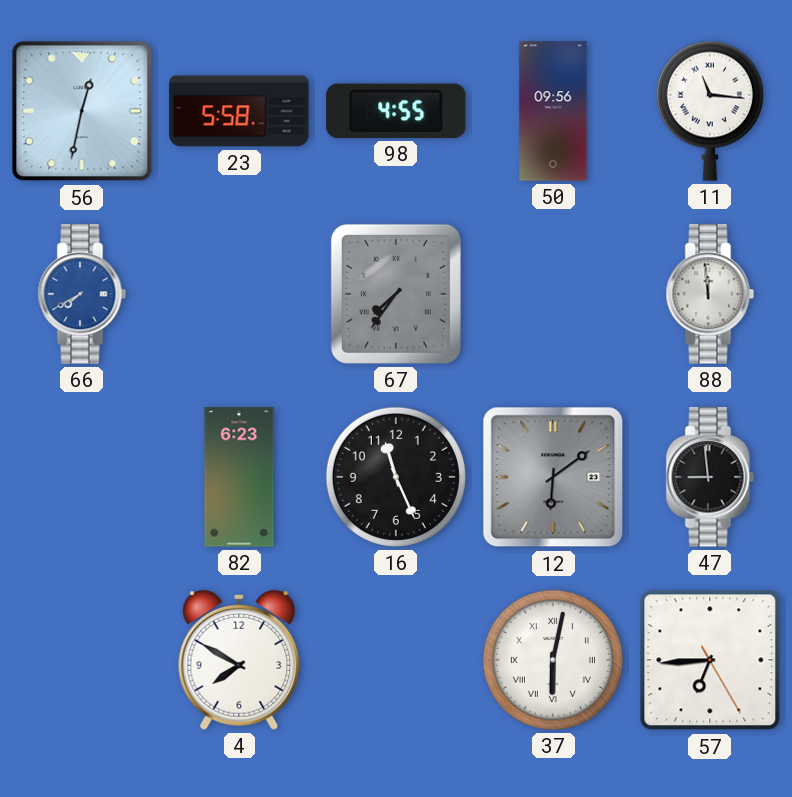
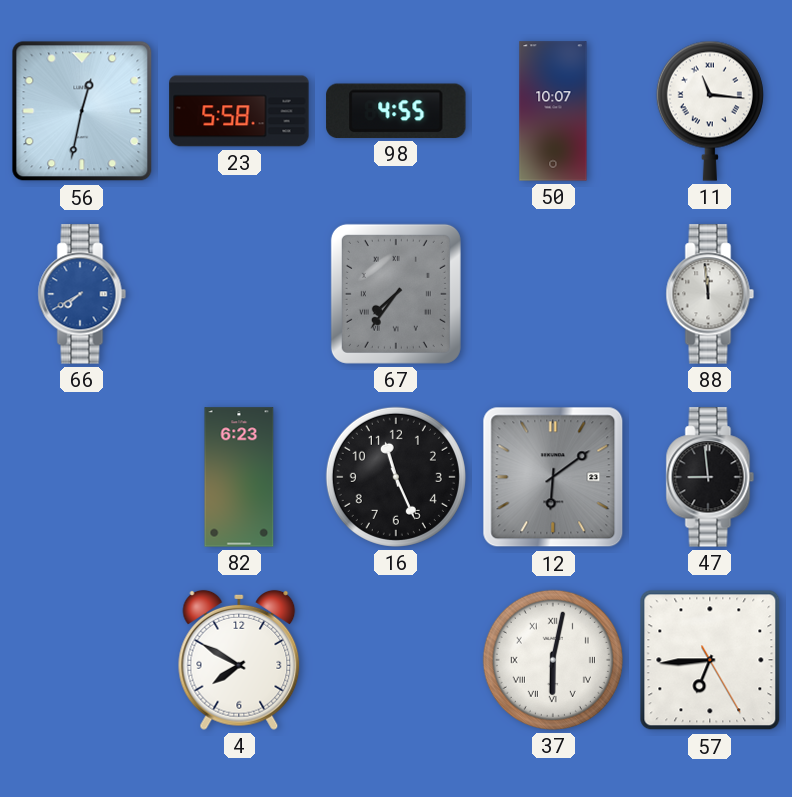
50: 09:56 -> 10:07
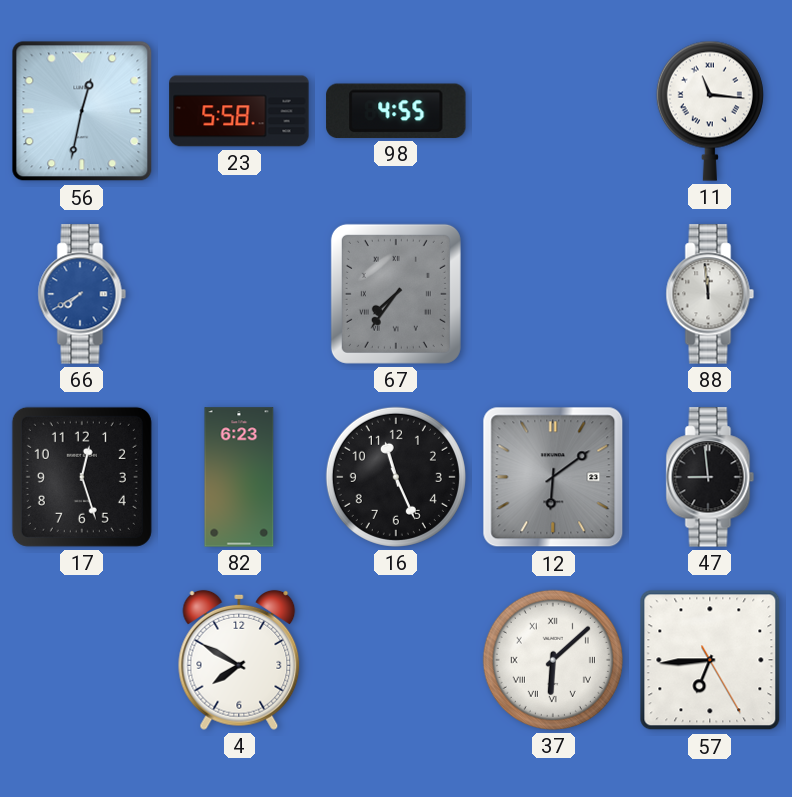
50: 10:07 -> none
17: none -> 12:27
37: 6:02 -> 6:08
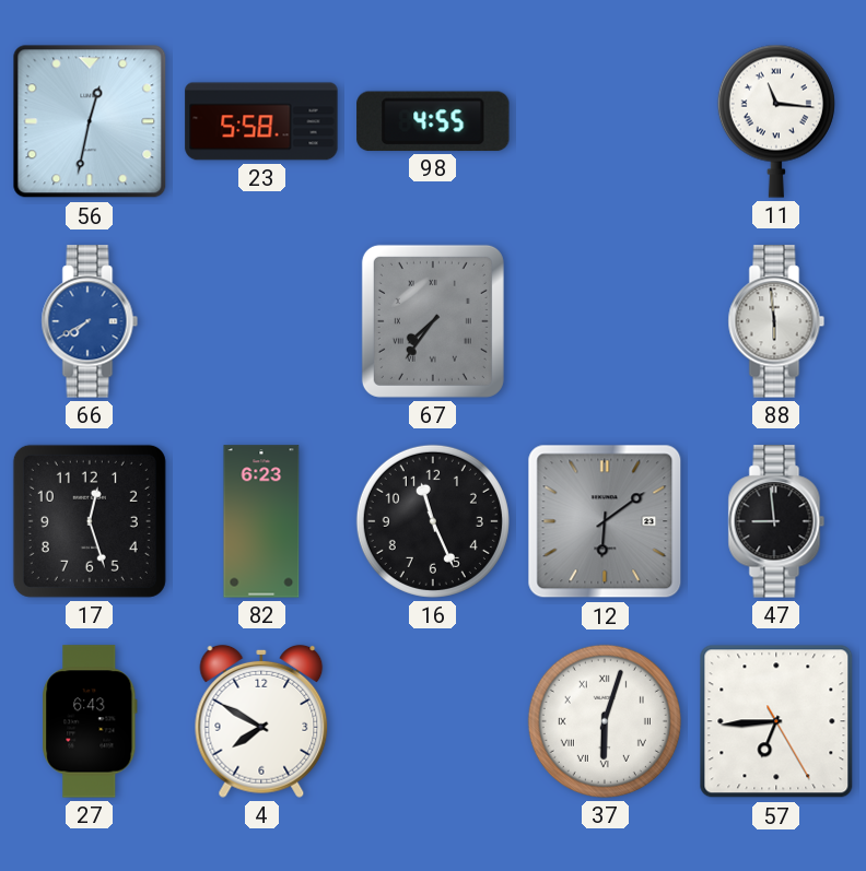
88: 11:59 -> 5:59
27: none -> 6:43
37: 6:08 -> 6:03
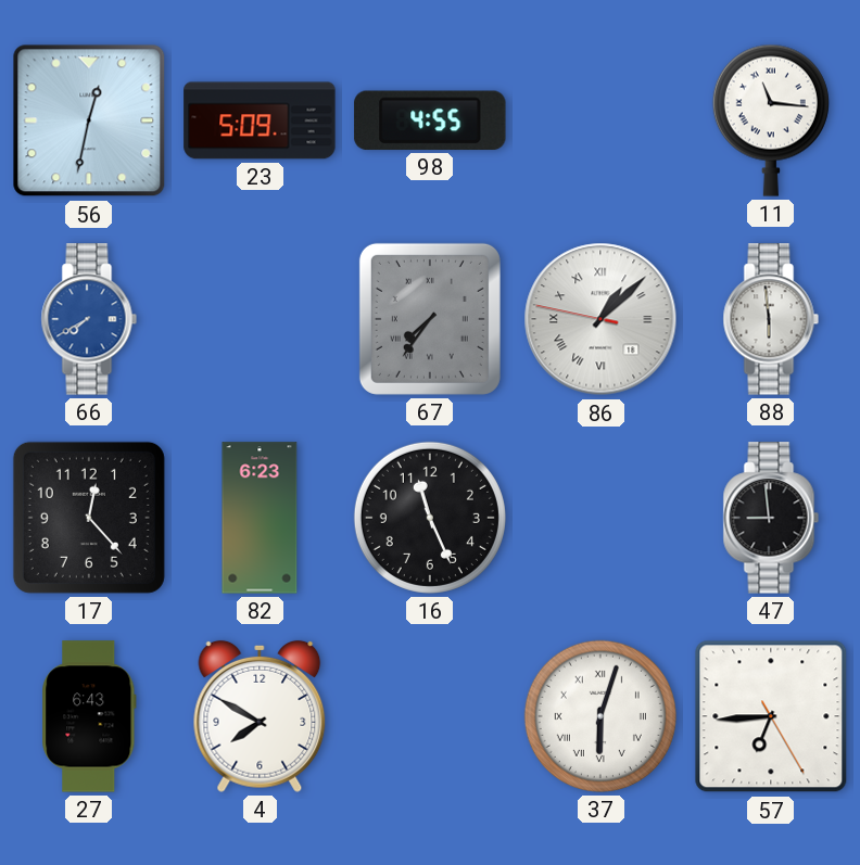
23: 5:58 -> 5:09
86: none -> 1:07
17: 12:27 -> 12:23
12: 6:09 -> none
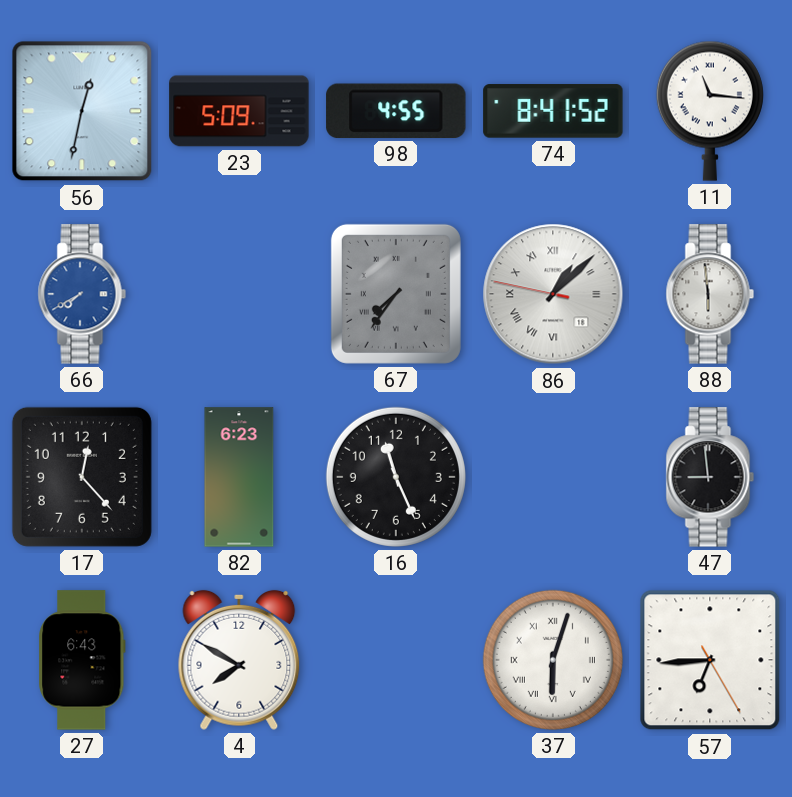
74: none -> 8:41
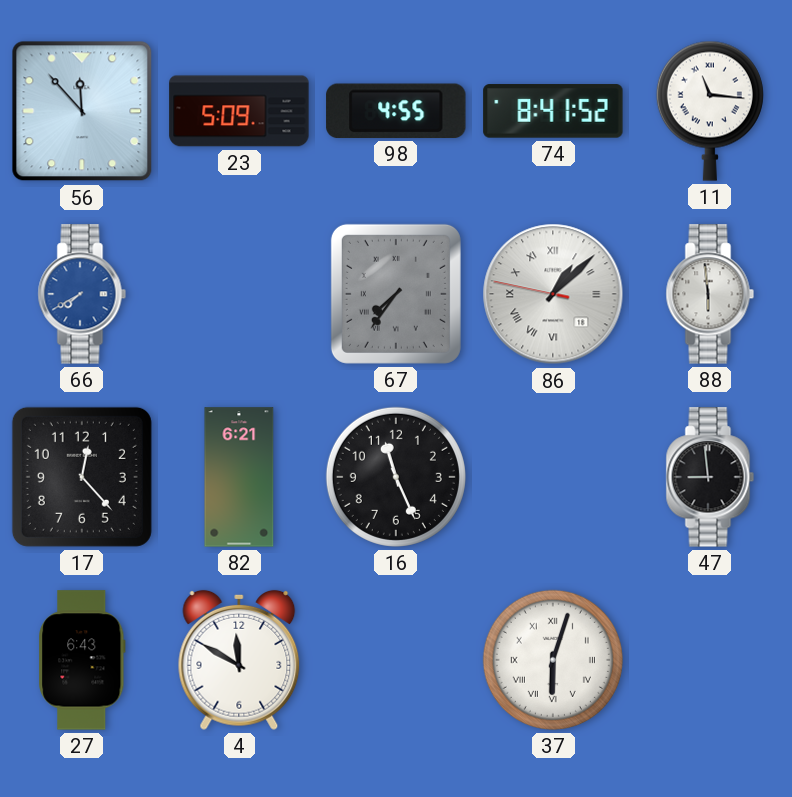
56: 12:32 -> 11:53
82: 6:23 -> 6:21
4: 7:50 -> 11:50
57: 6:44 -> none
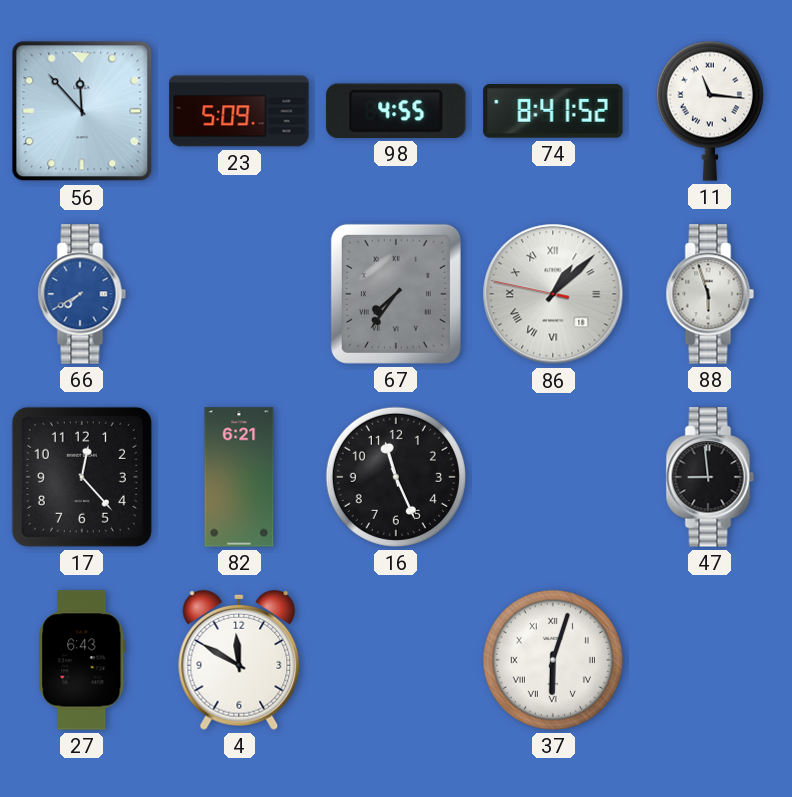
88: 5:59 -> 5:57
